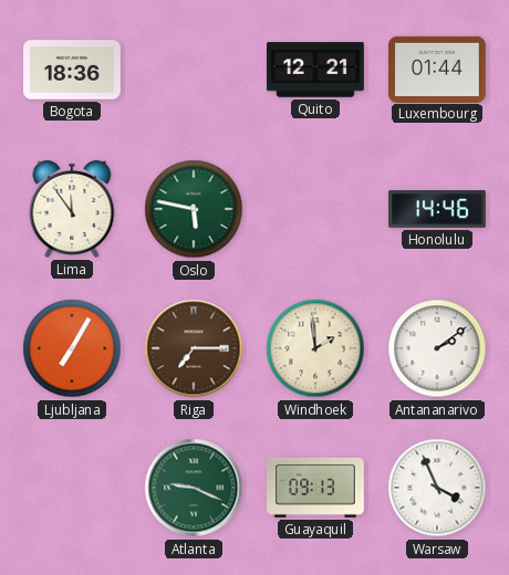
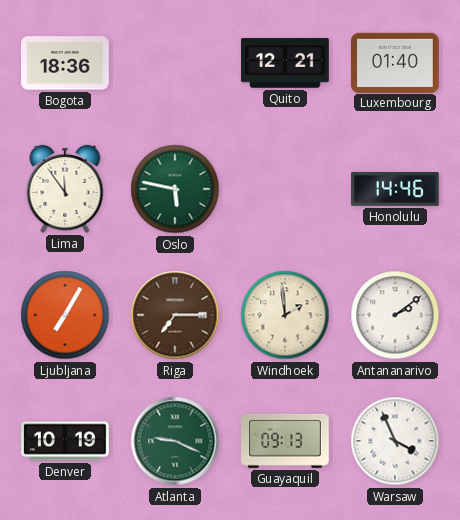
Luxembourg: 01:44 -> 01:40
Denver: none -> 10:19
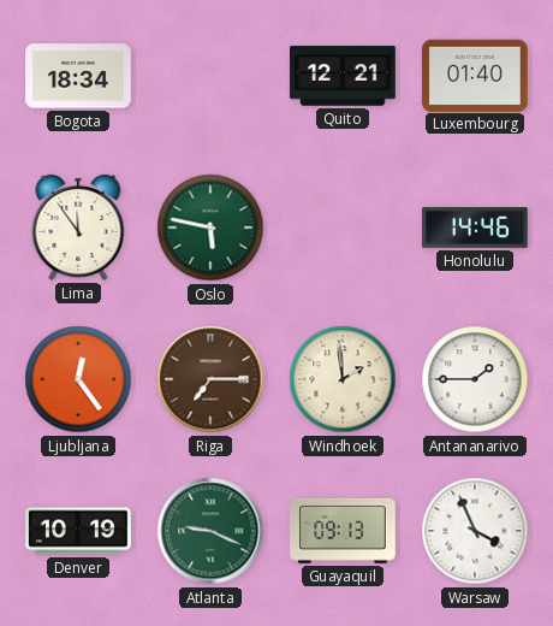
Bogota: 18:36 -> 18:34
Ljubljana: 7:05 -> 12:24
Antananarivo: 2:09 -> 1:45
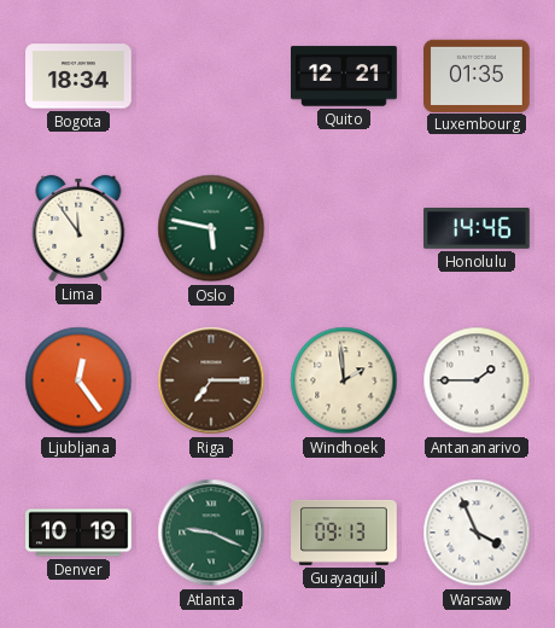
Luxembourg: 01:40 -> 01:35
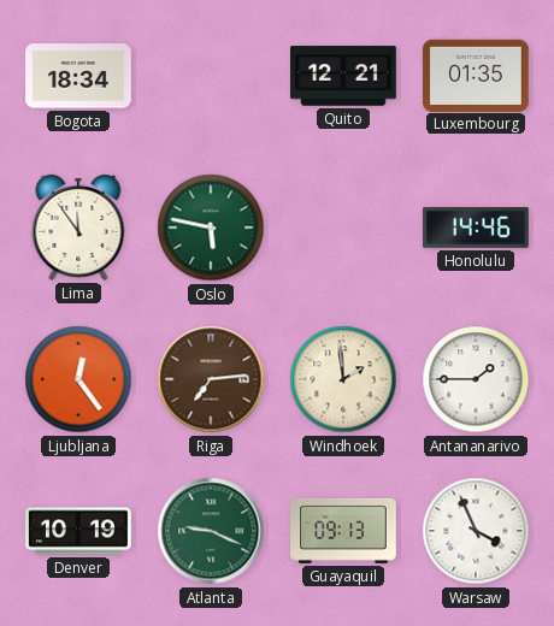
Riga: 7:15 -> 7:14
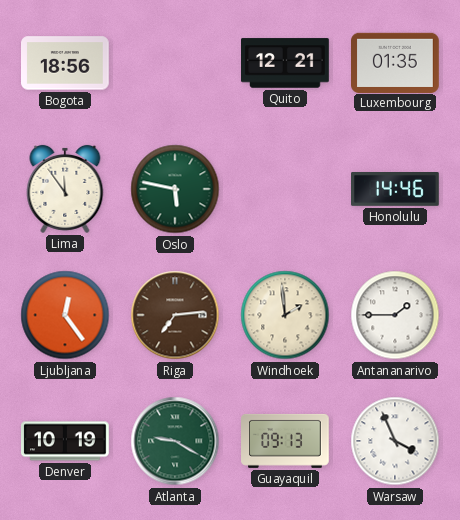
Bogota: 18:34 -> 18:56
Atlanta: 9:19 -> 9:20
